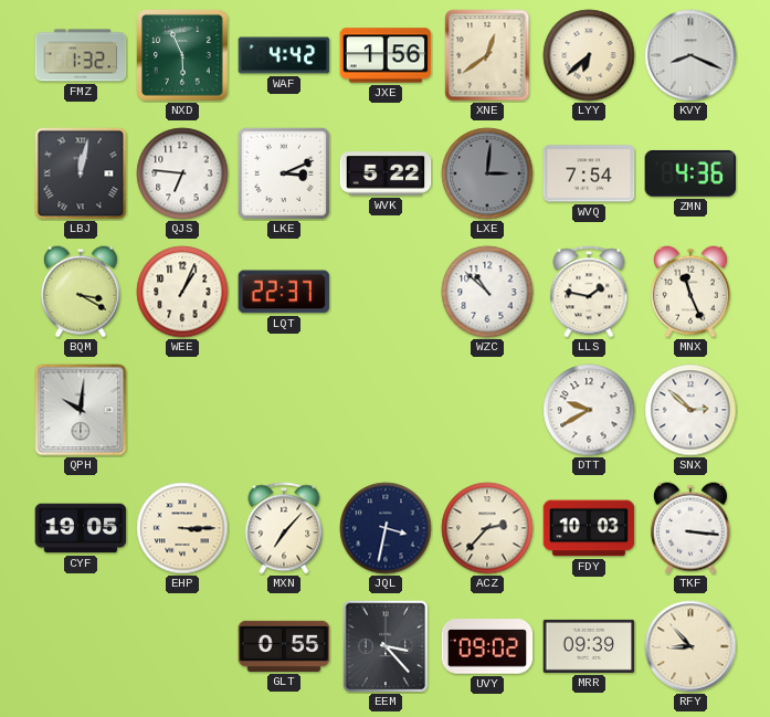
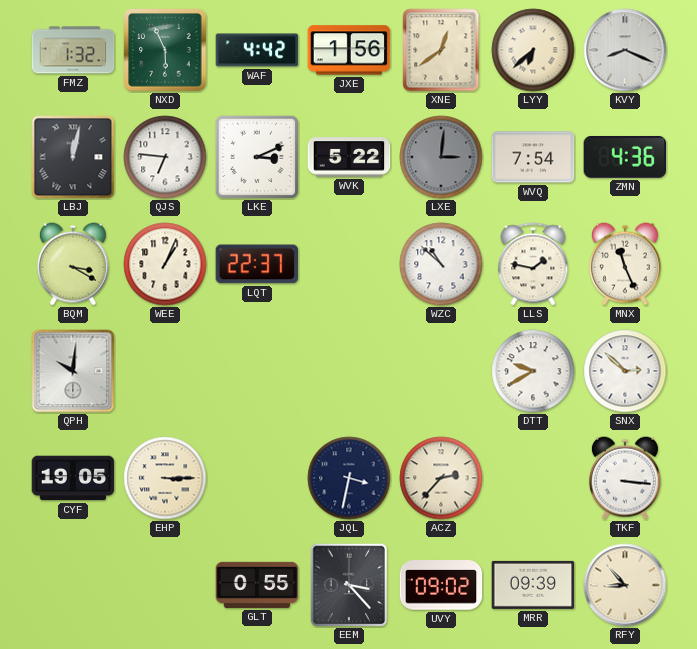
MXN: 7:07 -> none
FDY: 10:03 -> none
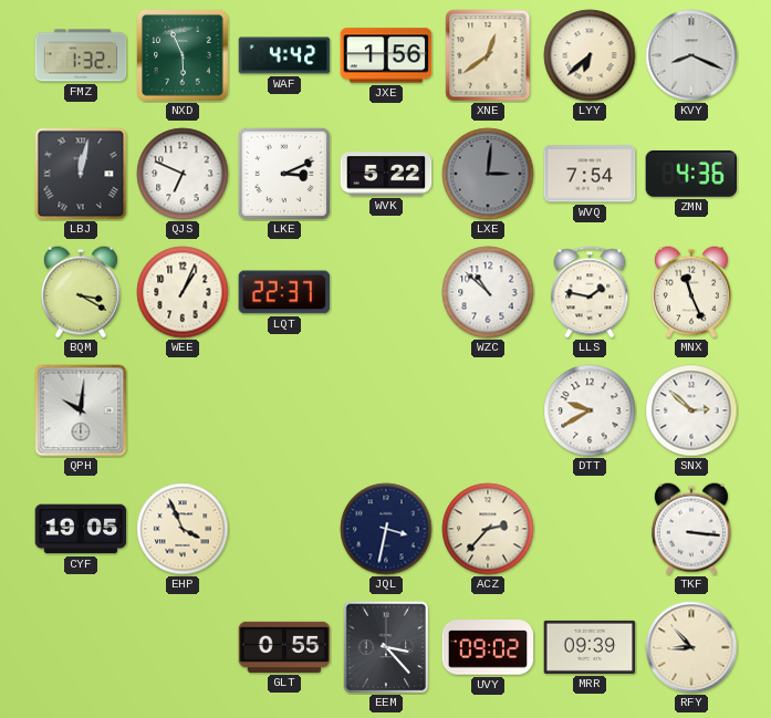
QJS: 6:46 -> 6:49
EHP: 3:15 -> 3:56
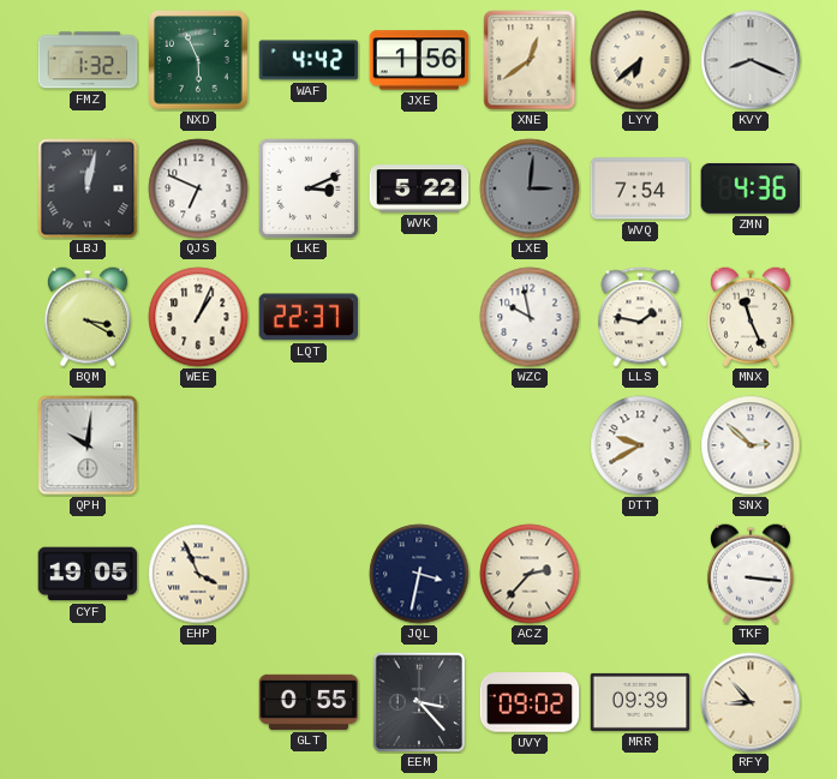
WZC: 10:52 -> 9:58
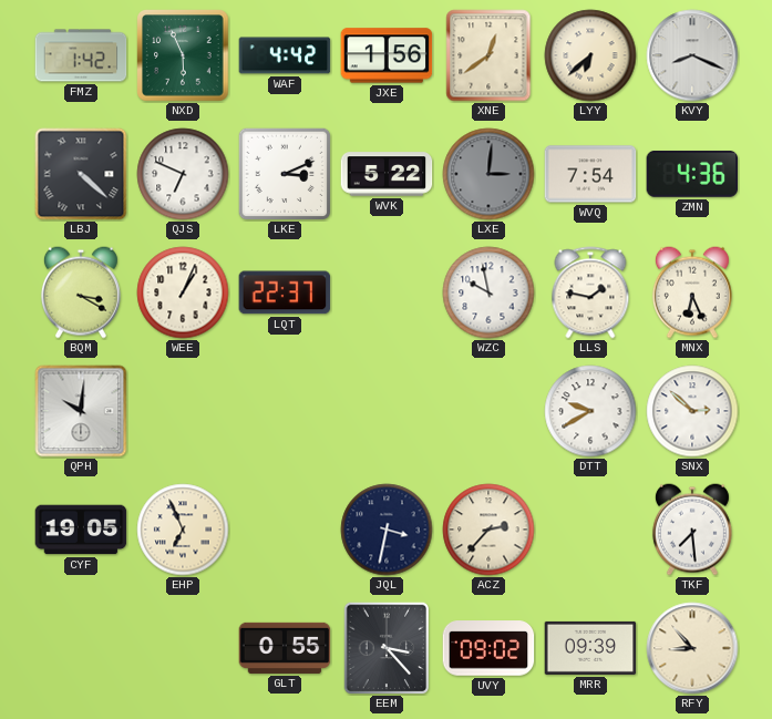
FMZ: 1:32 -> 1:42
LBJ: 12:02 -> 4:22
MNX: 11:26 -> 6:26
EHP: 3:56 -> 6:56
TKF: 3:16 -> 7:29
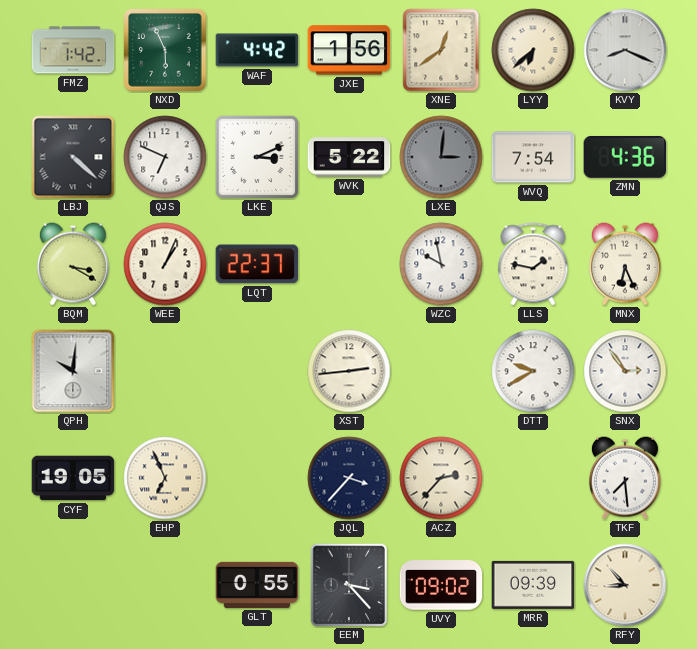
XST: none -> 2:44
SNX: 2:52 -> 2:54
JQL: 3:32 -> 3:37
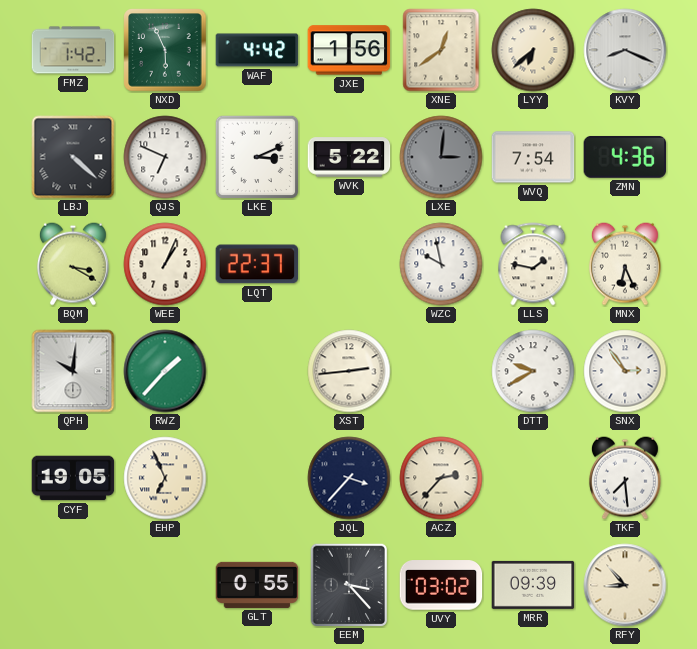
RWZ: none -> 1:37
UVY: 09:02 -> 03:02
